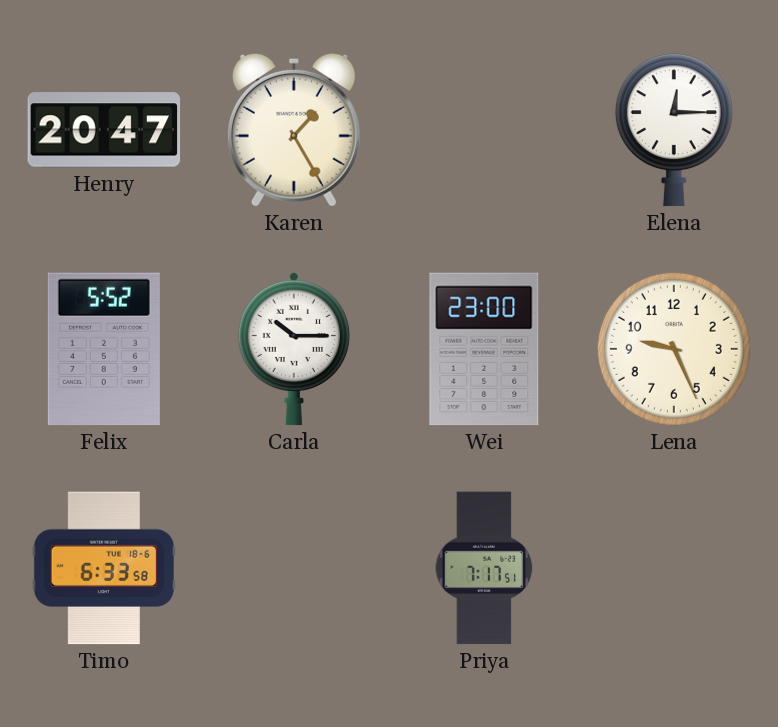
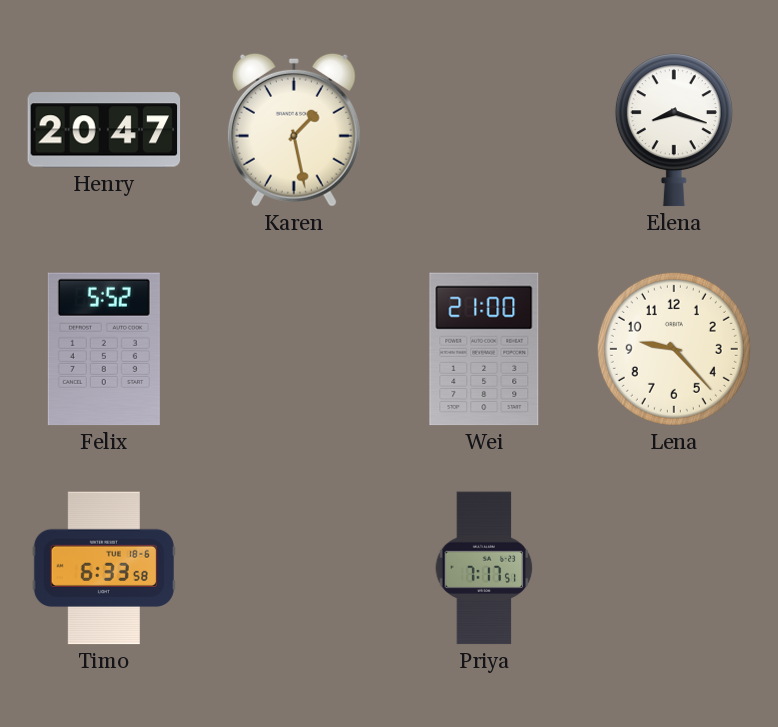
Karen: 1:25 -> 1:28
Elena: 12:15 -> 8:18
Carla: 10:15 -> none
Wei: 23:00 -> 21:00
Lena: 9:26 -> 9:23
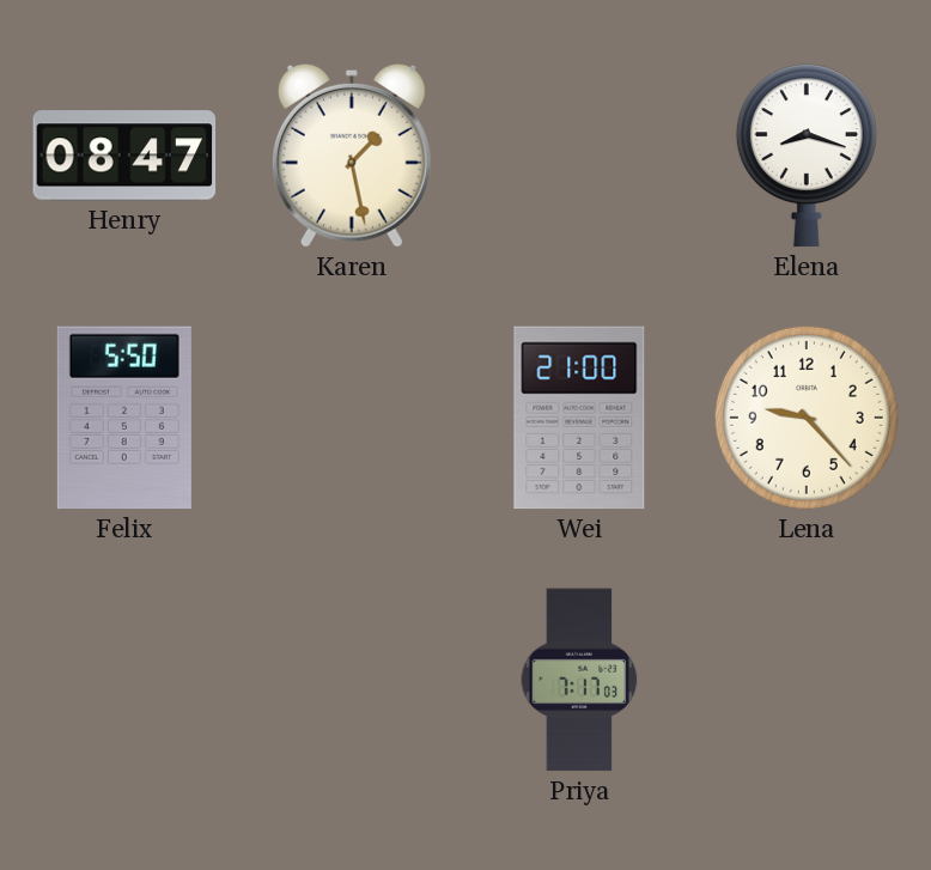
Henry: 20:47 -> 08:47
Felix: 5:52 -> 5:50
Timo: 6:33 -> none
Priya: 7:17:51 -> 7:17:03
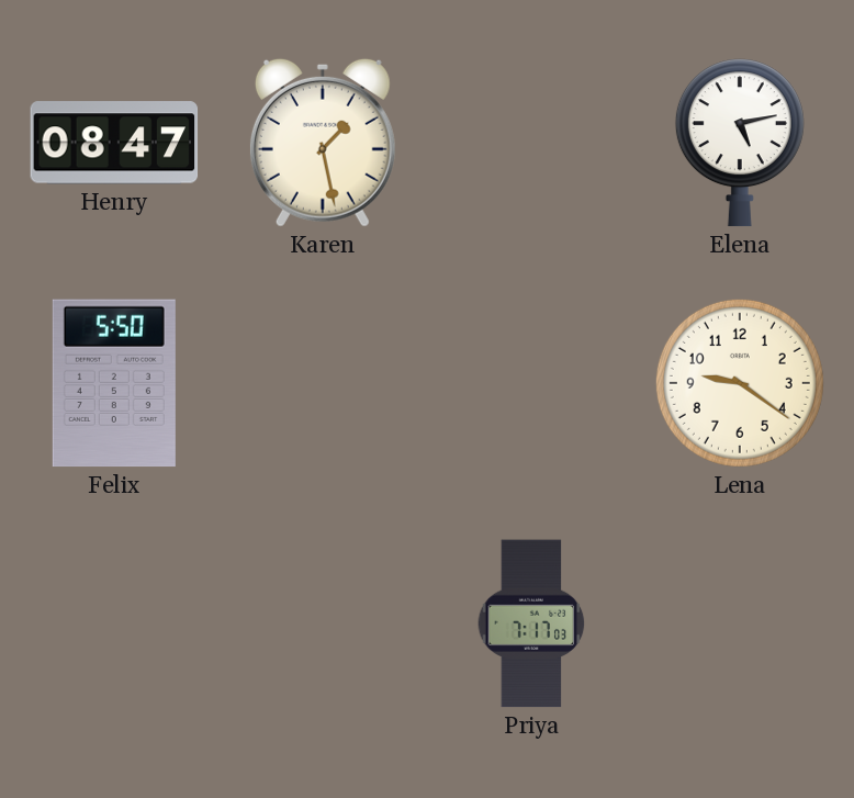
Elena: 8:18 -> 5:13
Wei: 21:00 -> none
Lena: 9:23 -> 9:21
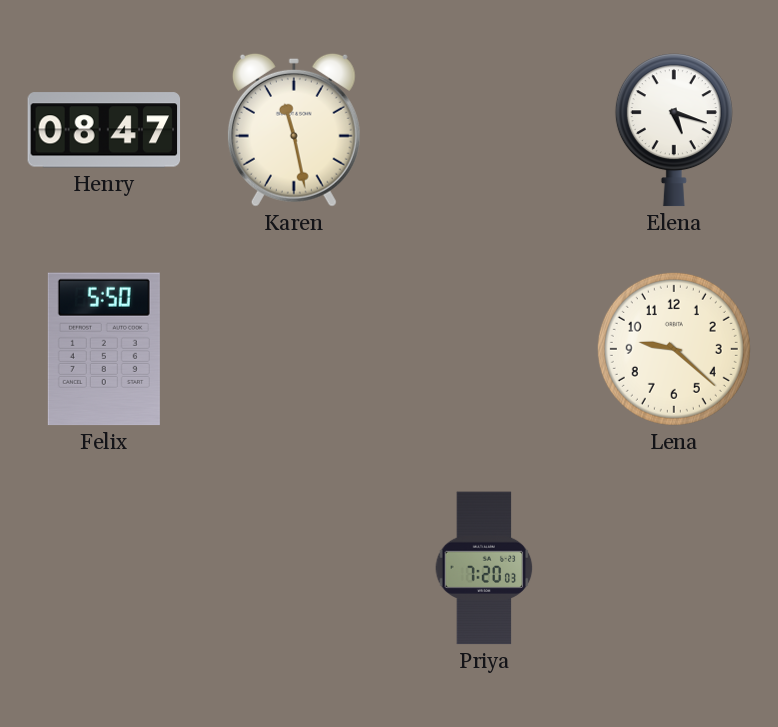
Karen: 1:28 -> 11:28
Elena: 5:13 -> 5:18
Lena: 9:21 -> 9:22
Priya: 7:17 -> 7:20
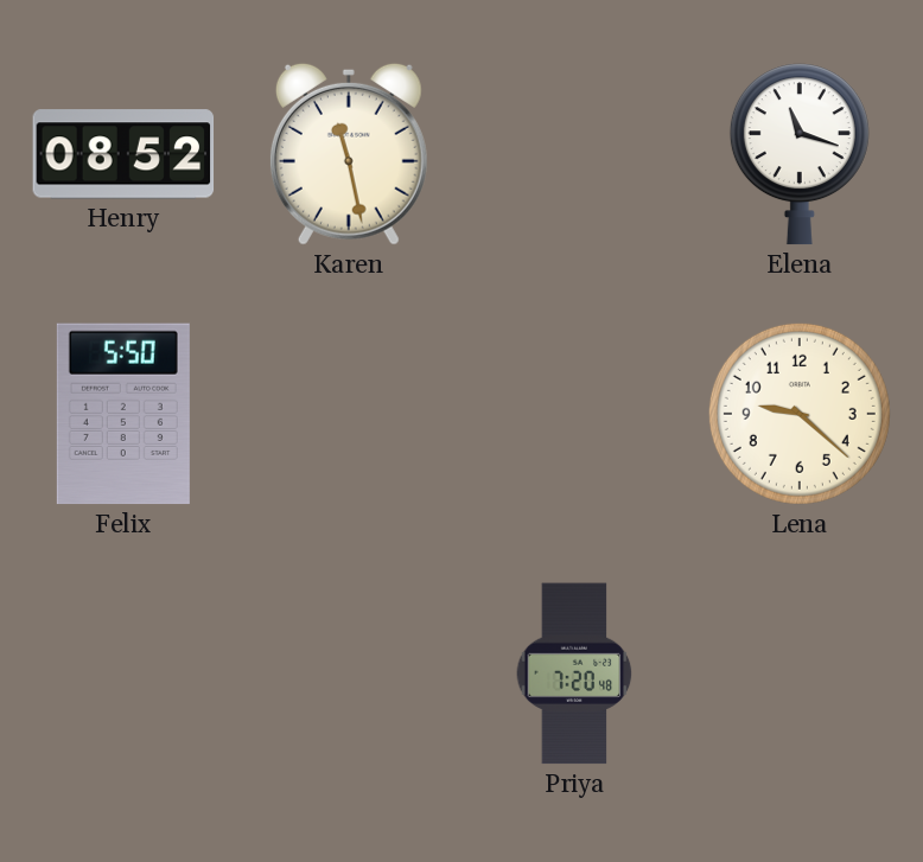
Henry: 08:47 -> 08:52
Elena: 5:18 -> 11:18
Priya: 7:20:03 -> 7:20:48
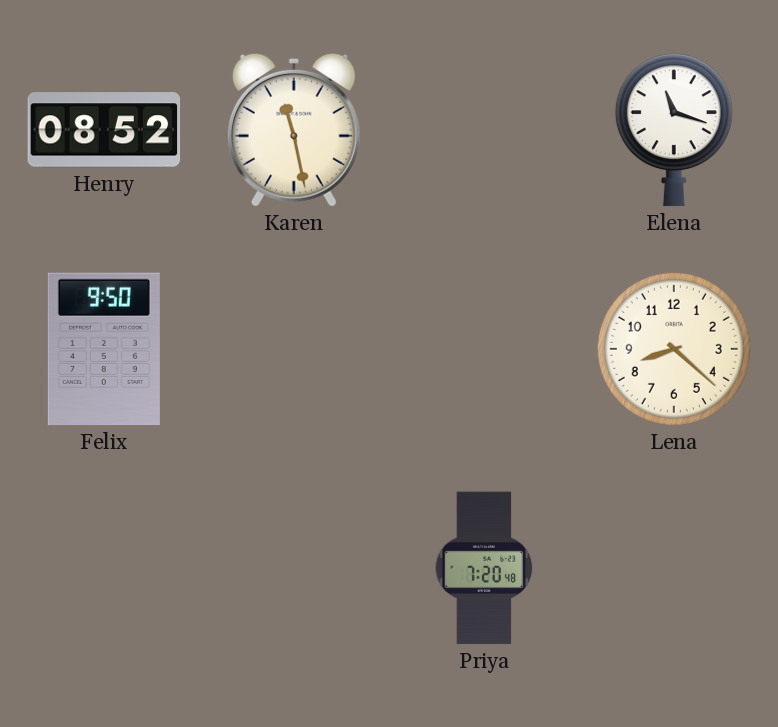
Felix: 5:50 -> 9:50
Lena: 9:22 -> 8:22
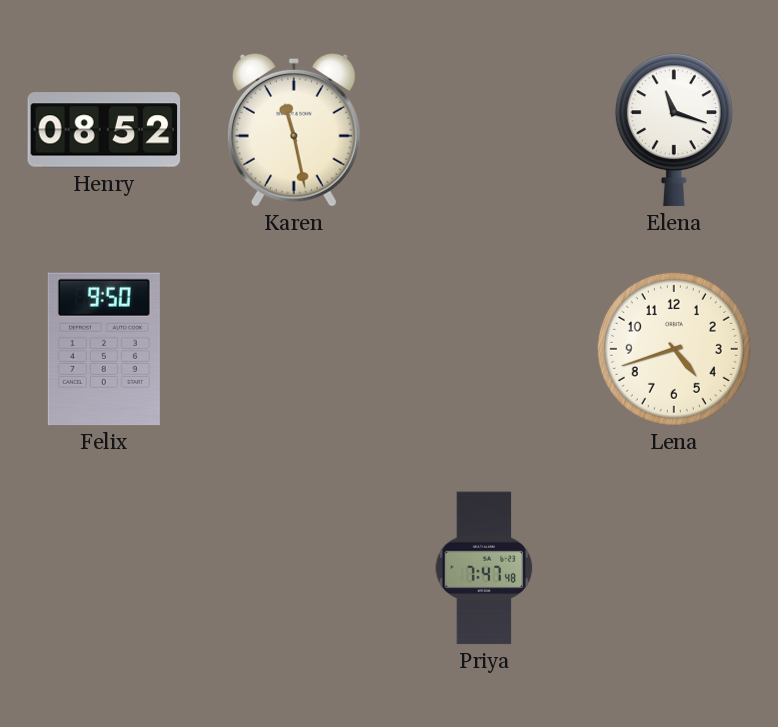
Lena: 8:22 -> 4:42
Priya: 7:20 -> 7:47
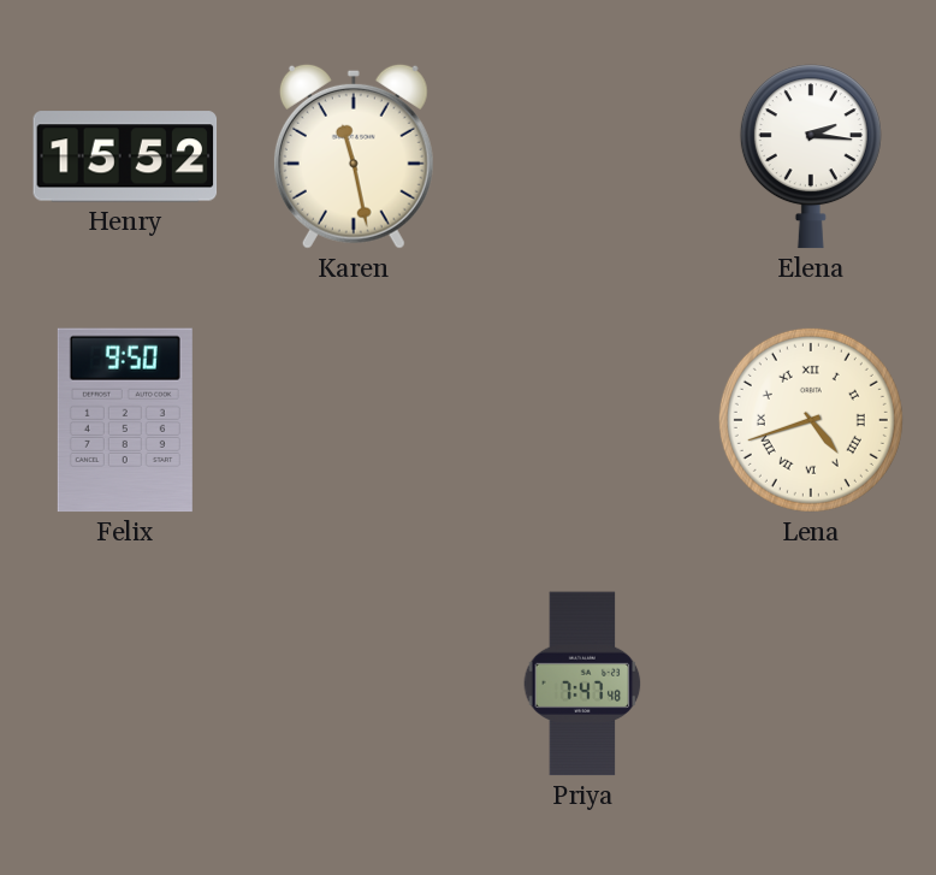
Henry: 08:52 -> 15:52
Elena: 11:18 -> 2:16
Lena numerals: Arabic -> Roman
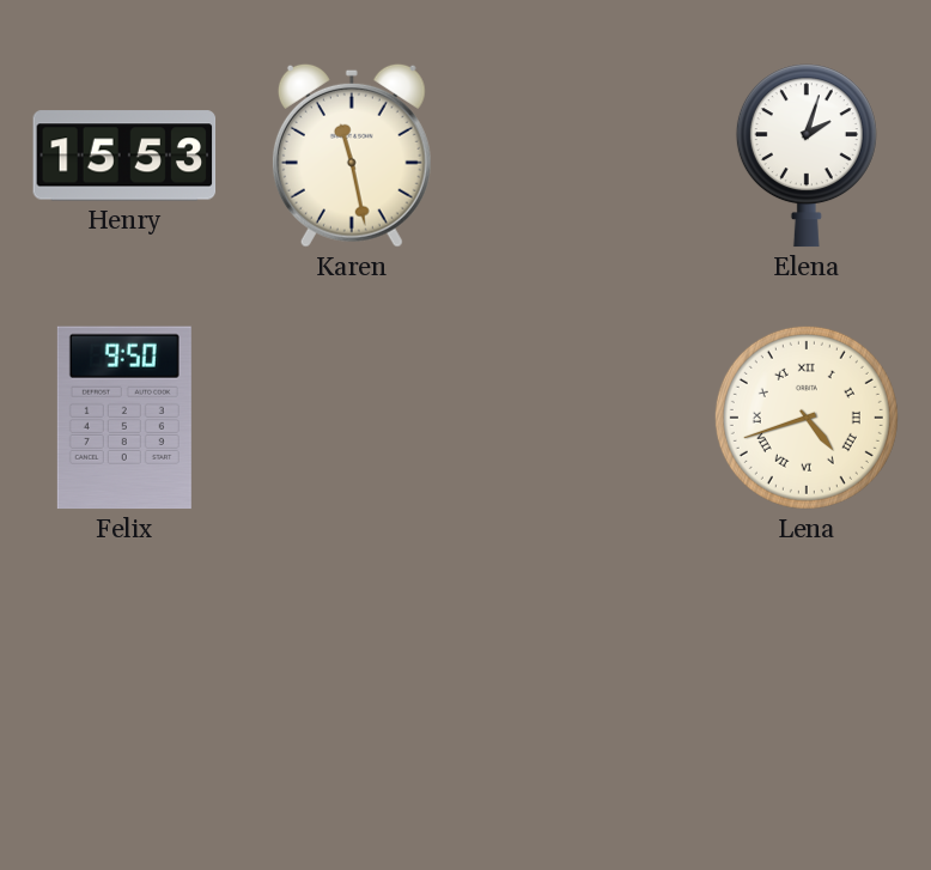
Henry: 15:52 -> 15:53
Elena: 2:16 -> 2:03
Priya: 7:47 -> none
